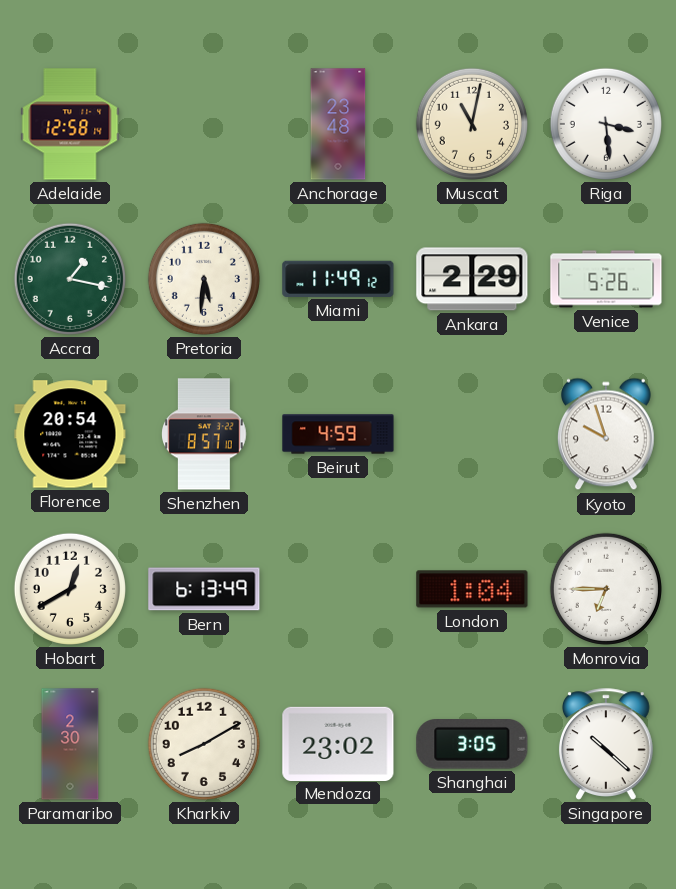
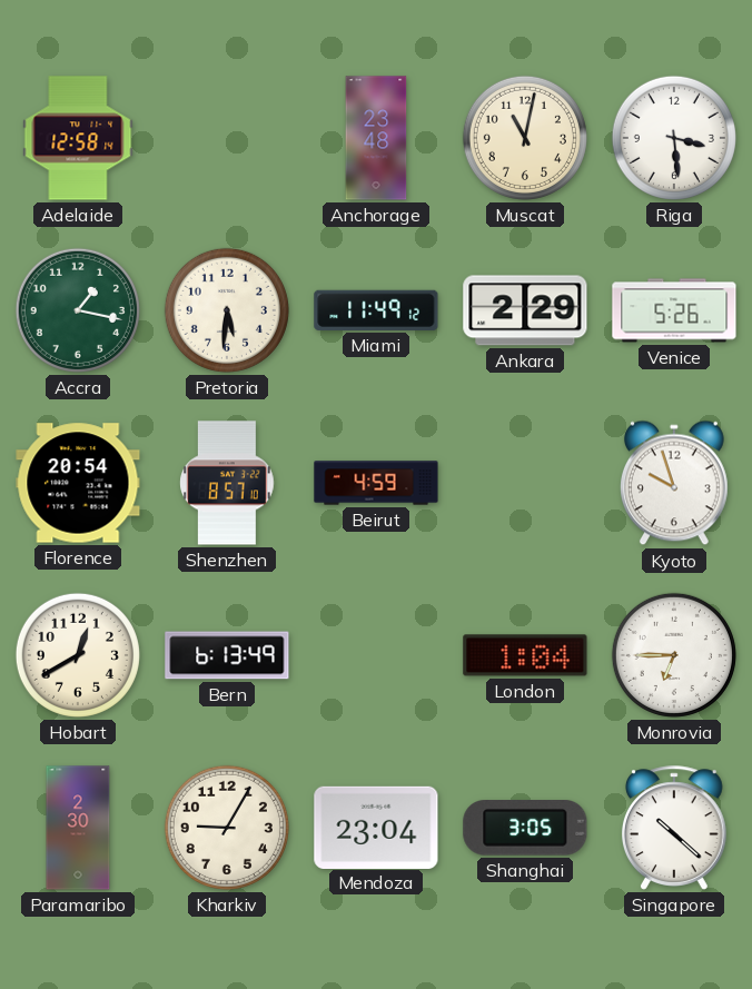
Kharkiv: 8:10 -> 9:05
Mendoza: 23:02 -> 23:04
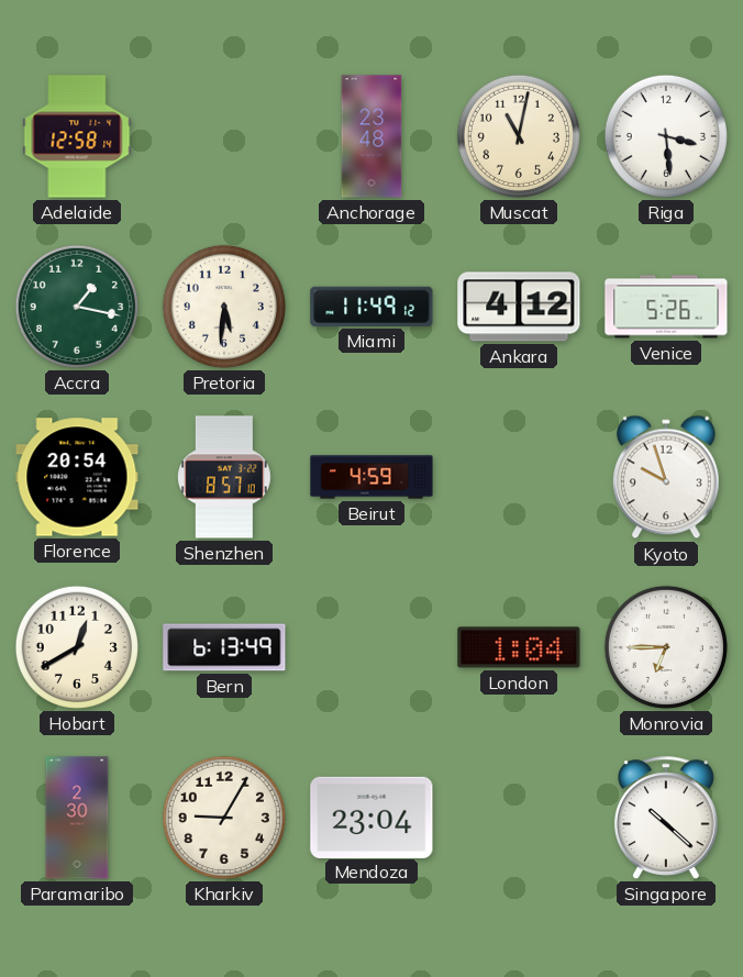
Ankara: 2:29 -> 4:12
Shanghai: 3:05 -> none
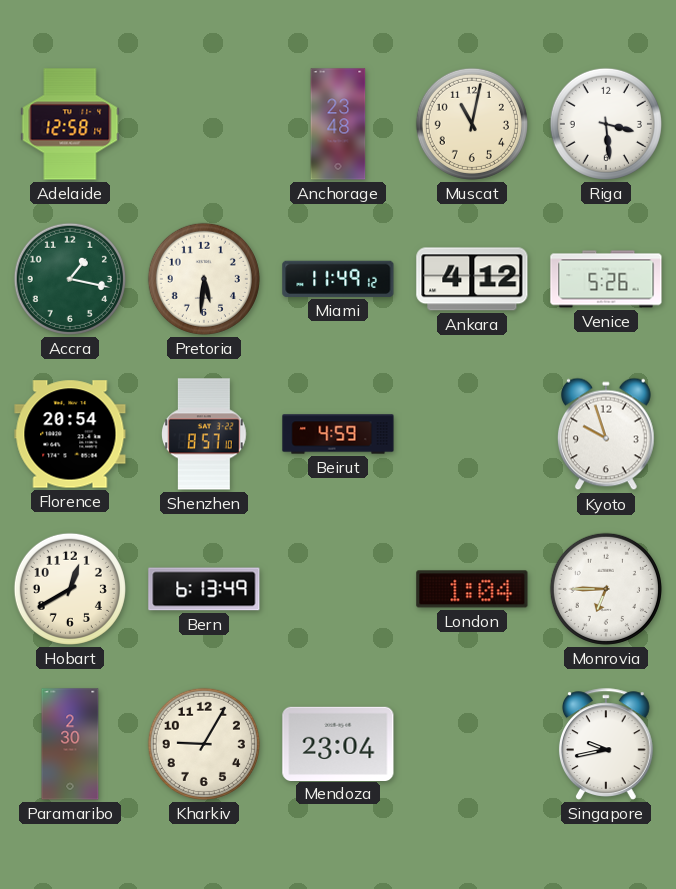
Singapore: 10:22 -> 9:43
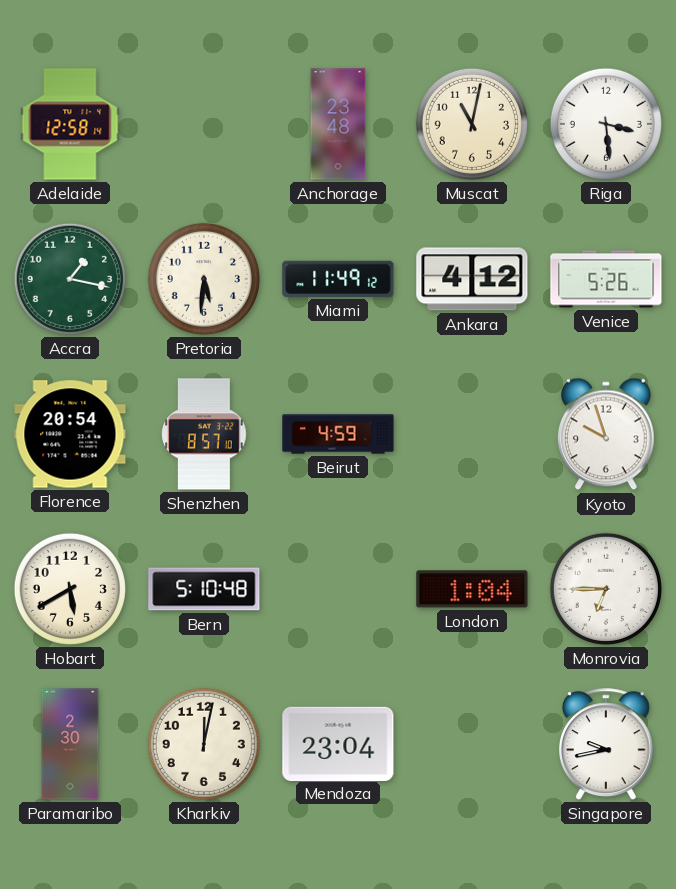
Hobart: 12:40 -> 5:40
Bern: 6:13 -> 5:10
Kharkiv: 9:05 -> 12:02
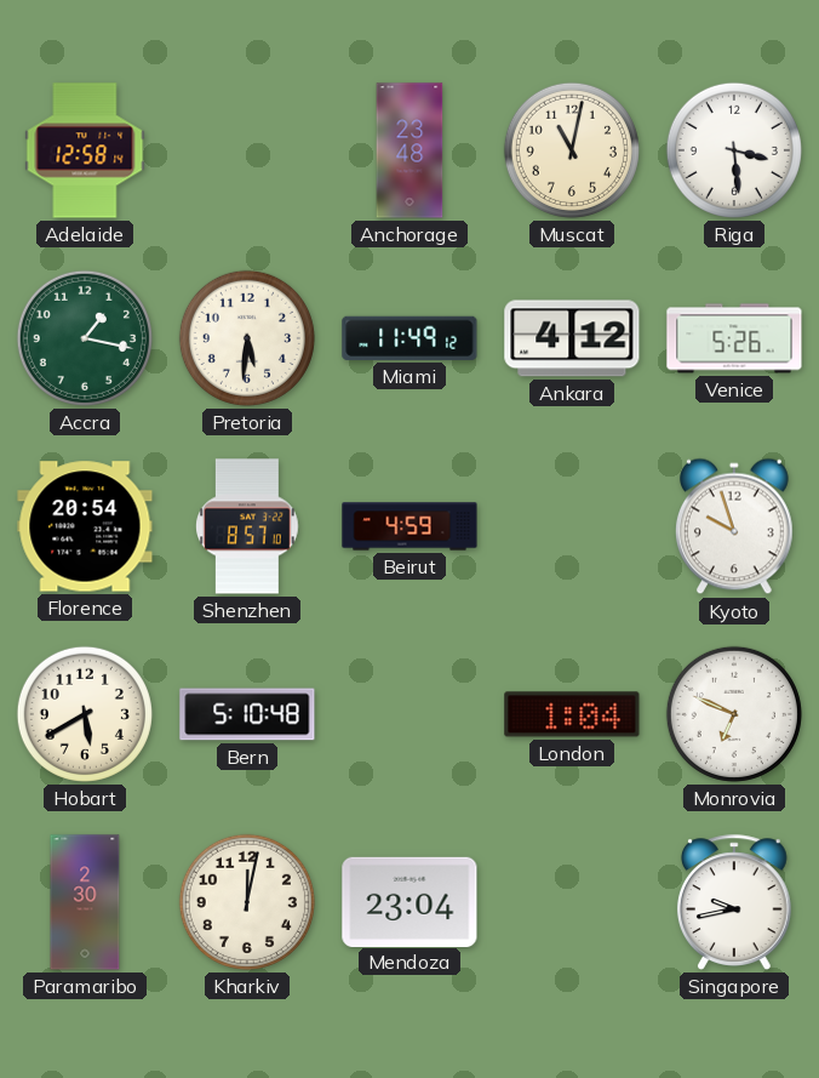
Monrovia: 6:45 -> 6:49
